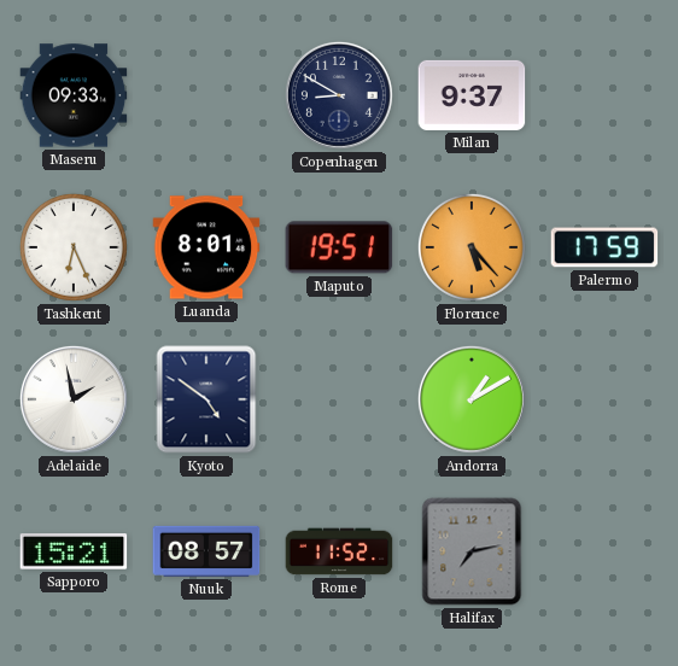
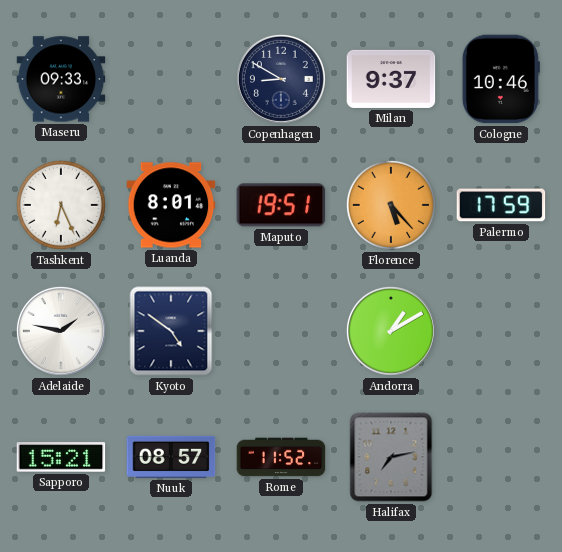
Cologne: none -> 10:46
Adelaide: 1:58 -> 1:47
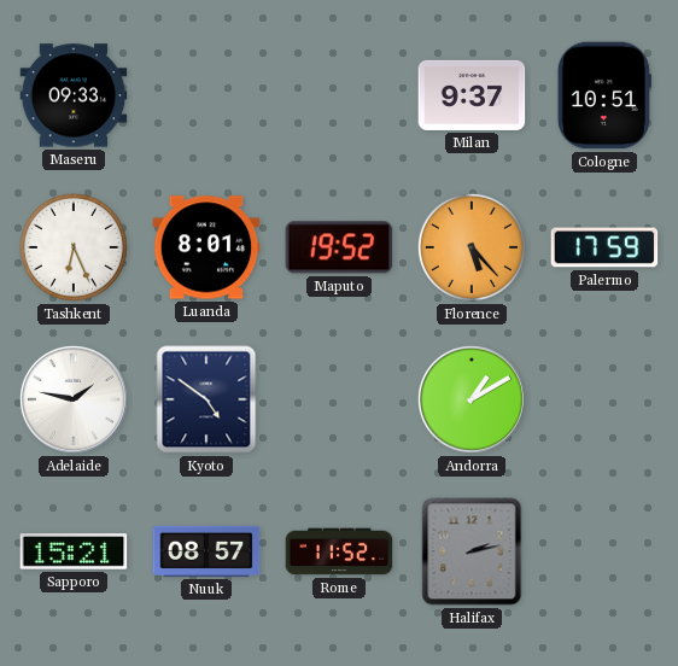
Copenhagen: 8:50 -> none
Cologne: 10:46 -> 10:51
Maputo: 19:51 -> 19:52
Halifax: 7:13 -> 2:13
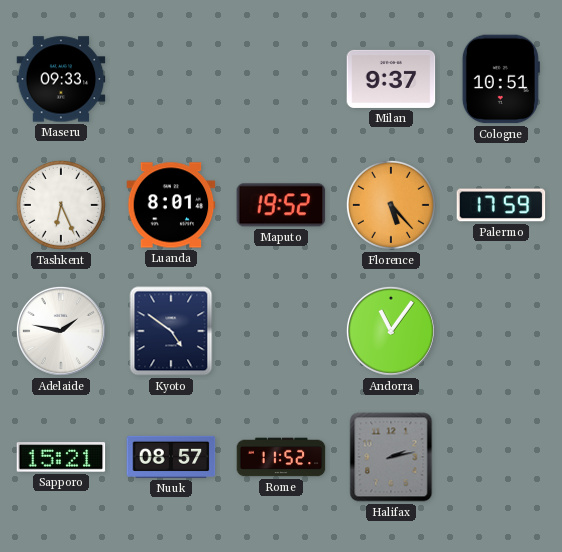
Andorra: 1:10 -> 11:06
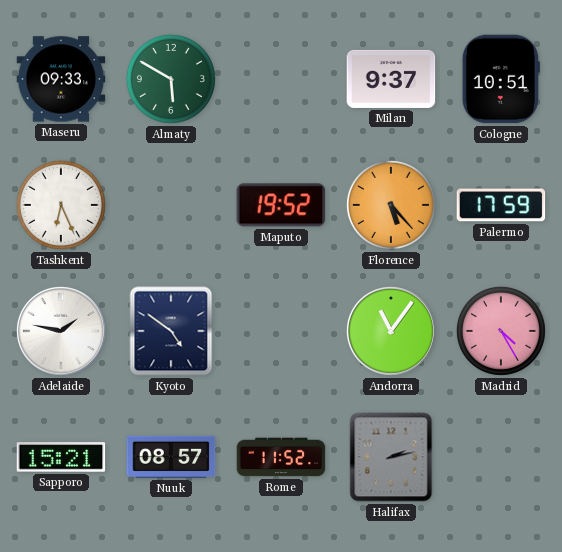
Almaty: none -> 5:50
Luanda: 8:01 -> none
Madrid: none -> 4:25
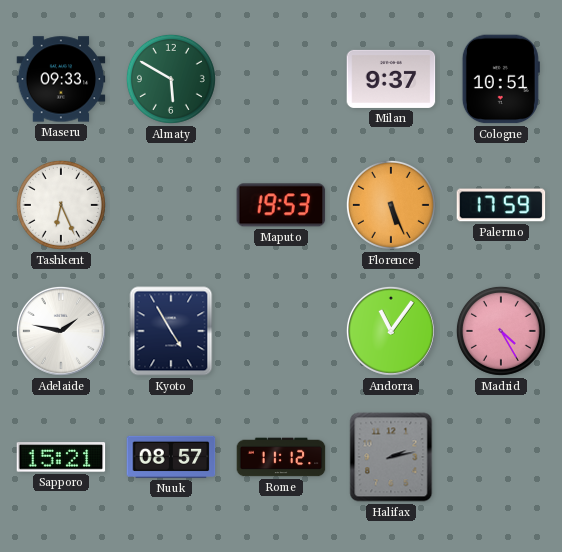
Maputo: 19:52 -> 19:53
Florence: 5:23 -> 5:26
Kyoto: 4:51 -> 4:55
Rome: 11:52 -> 11:12
